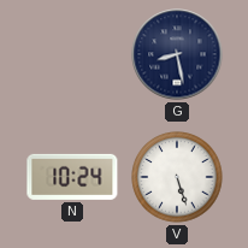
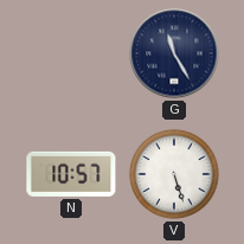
G: 8:28 -> 11:25
N: 10:24 -> 10:57
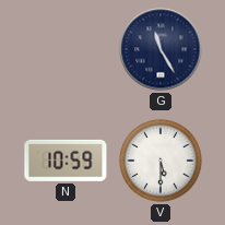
N: 10:57 -> 10:59
V: 5:27 -> 5:30
